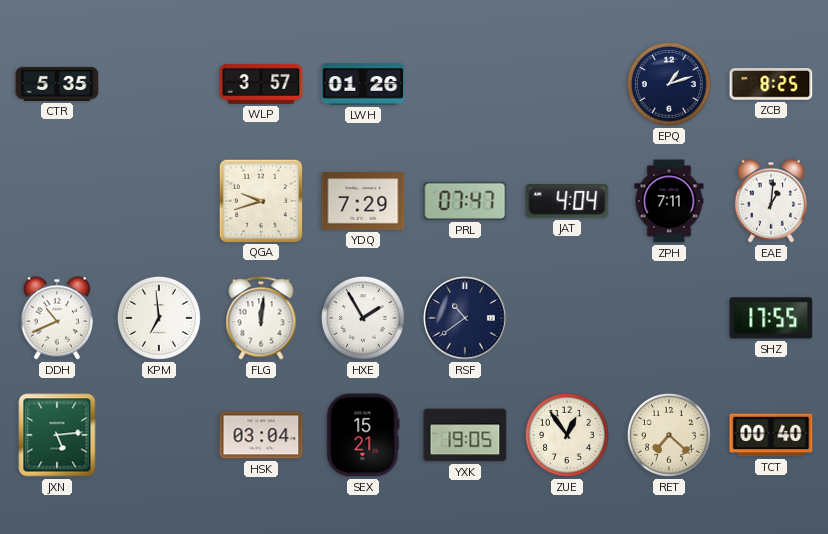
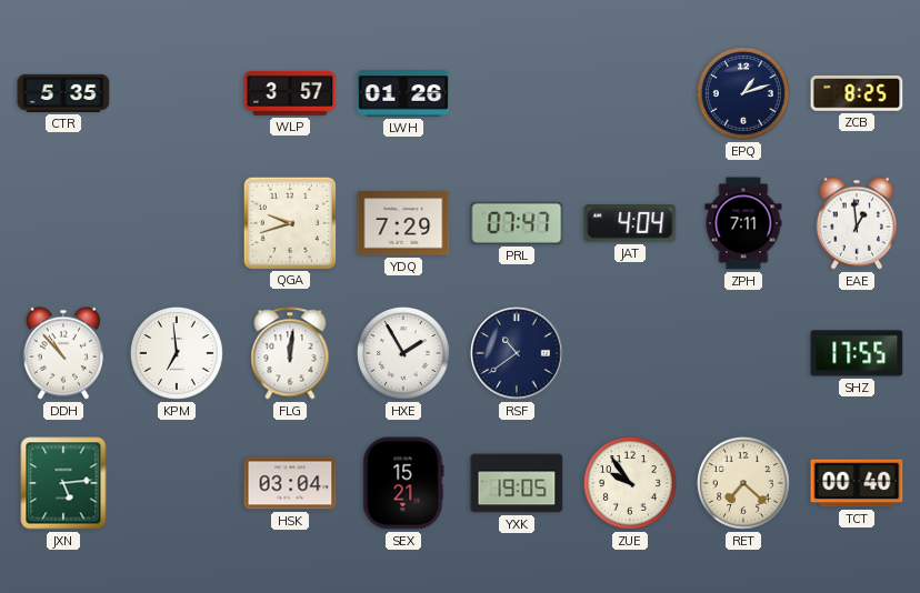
EAE: 1:01 -> 12:59
DDH: 10:41 -> 10:53
ZUE: 12:54 -> 9:54
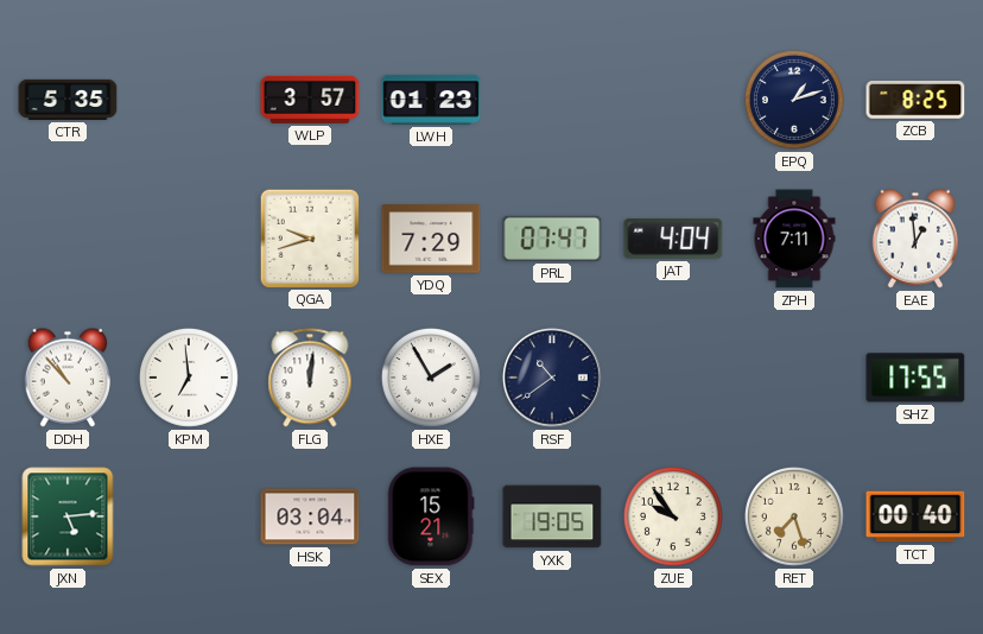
LWH: 01:26 -> 01:23
RET: 7:22 -> 7:27
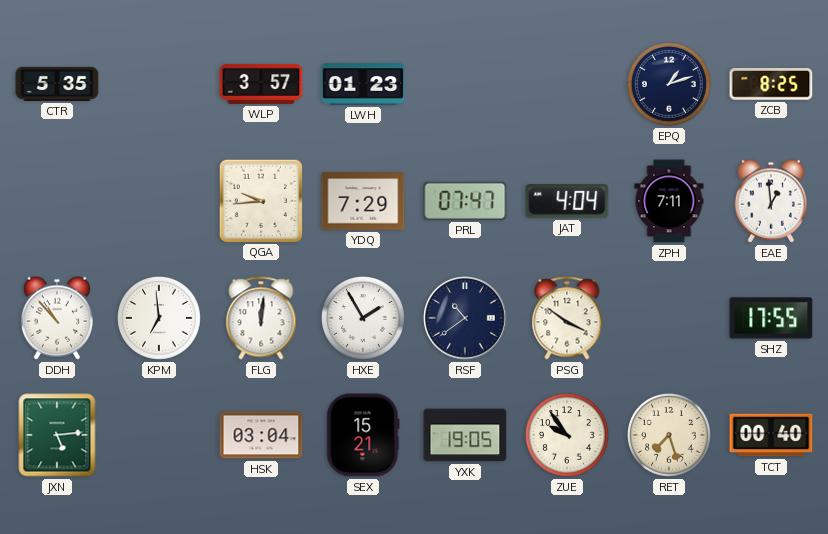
QGA: 9:42 -> 9:44
PSG: none -> 3:51
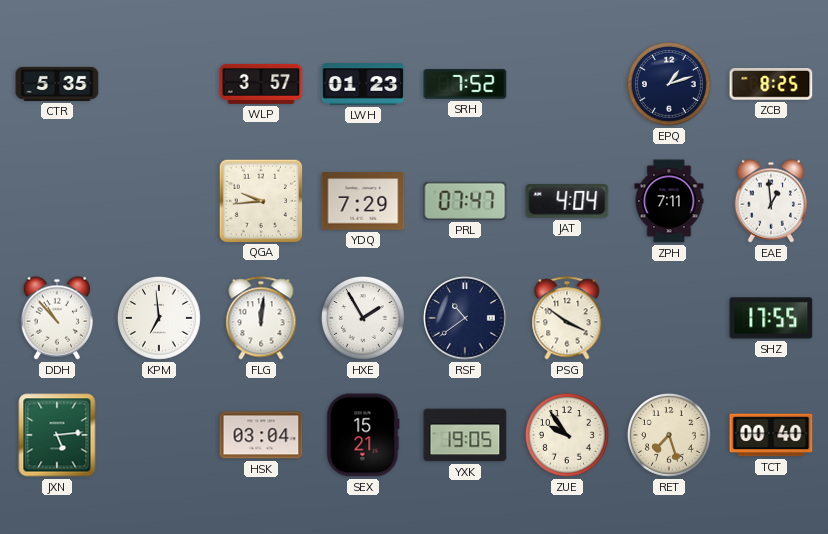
SRH: none -> 7:52
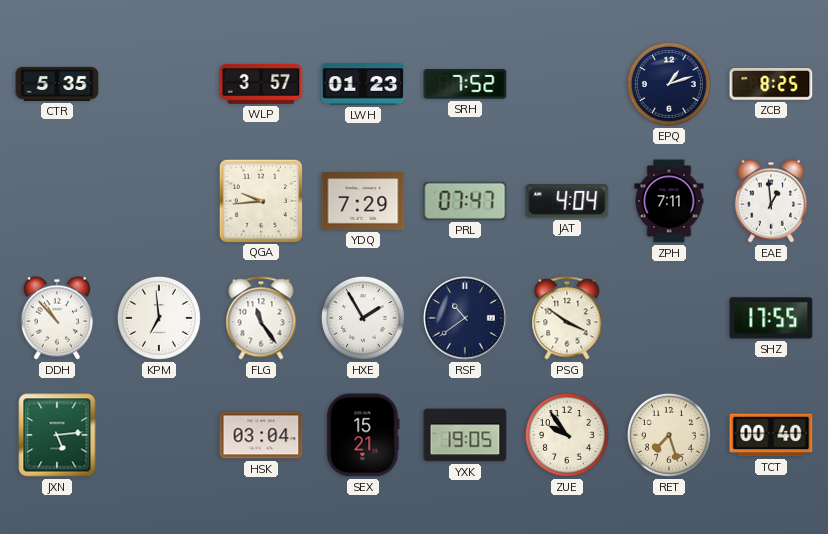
FLG: 12:01 -> 11:24
